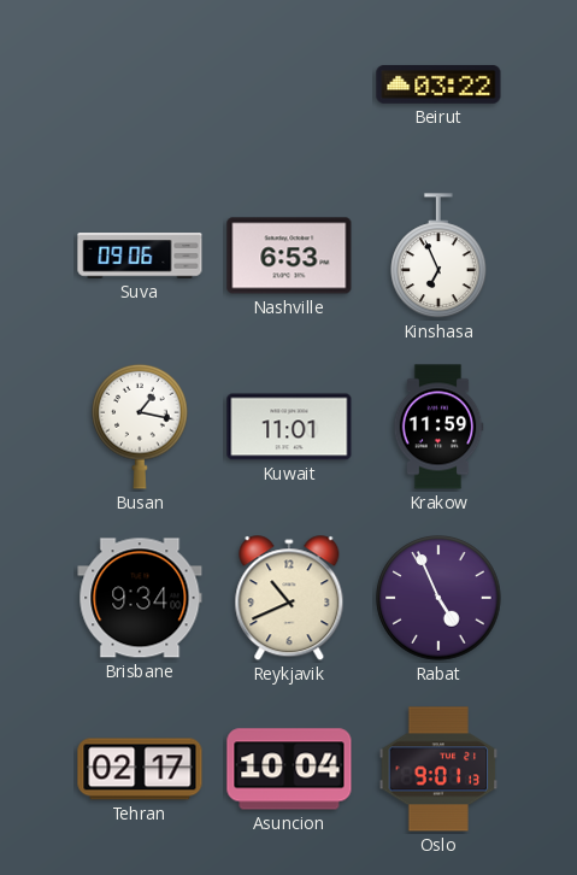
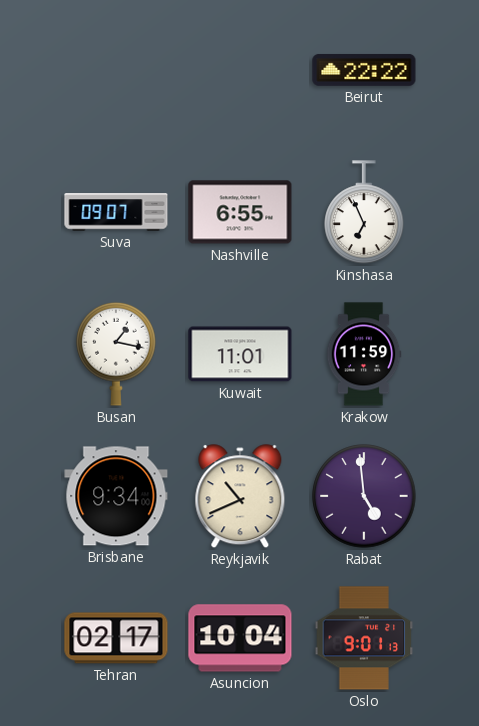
Beirut: 03:22 -> 22:22
Suva: 09:06 -> 09:07
Nashville: 6:53 -> 6:55
Rabat: 4:56 -> 4:59
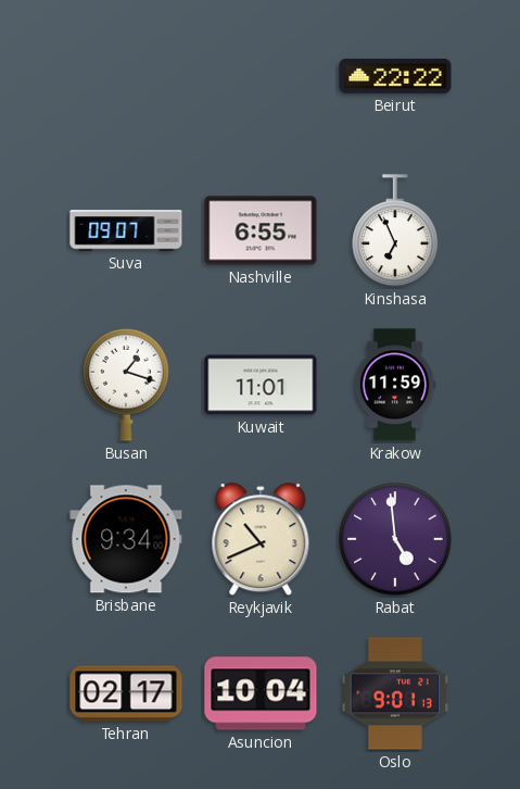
Busan: 1:17 -> 1:18
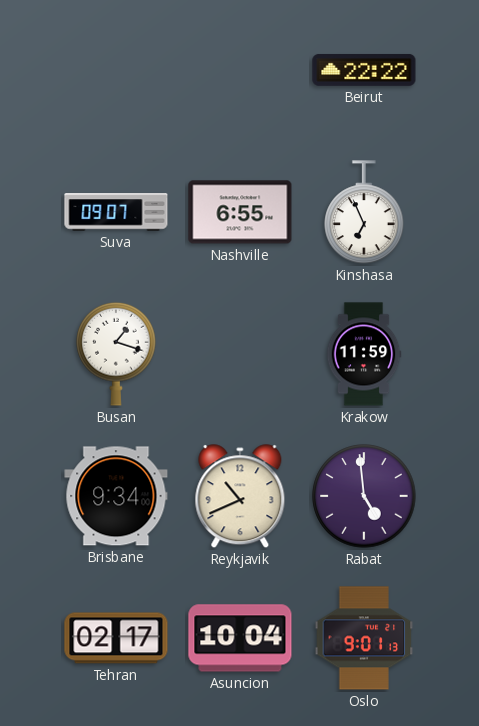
Kuwait: 11:01 -> none
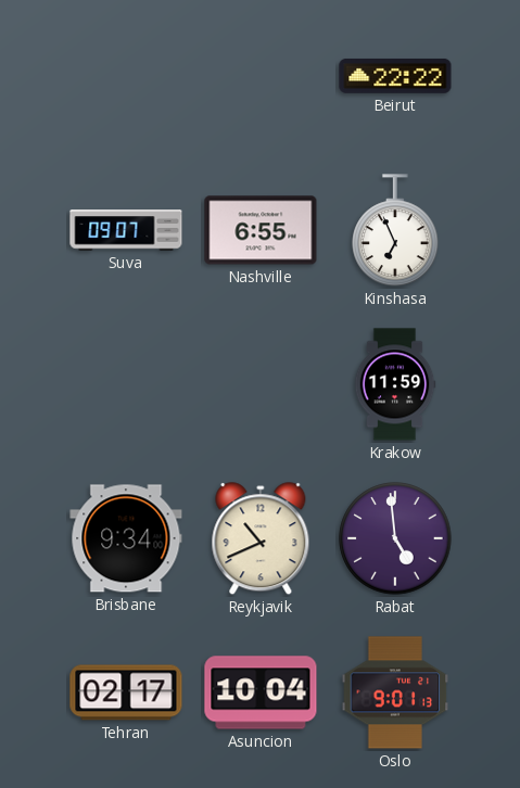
Busan: 1:18 -> none
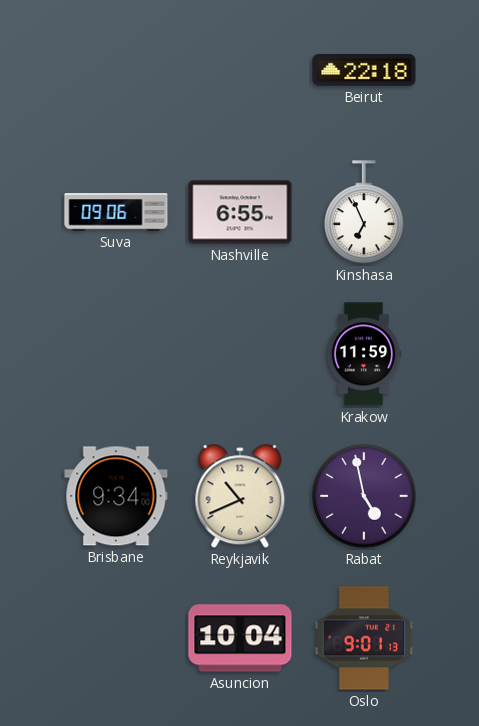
Beirut: 22:22 -> 22:18
Suva: 09:07 -> 09:06
Rabat: 4:59 -> 4:58
Tehran: 02:17 -> none
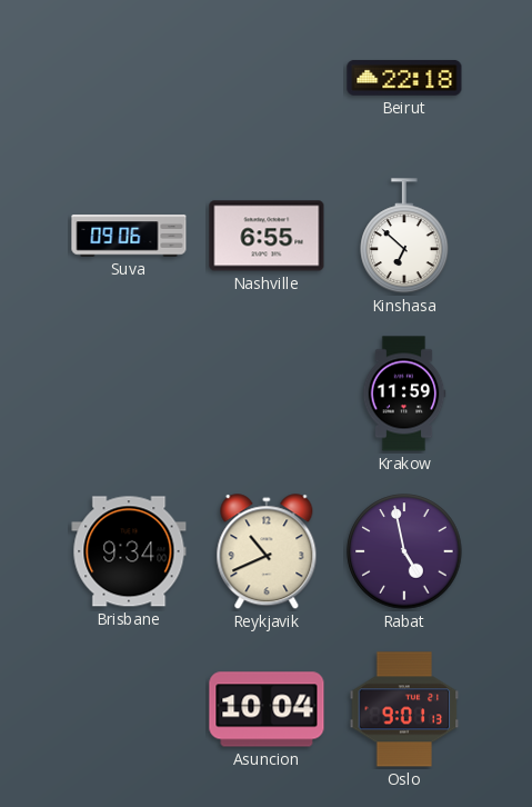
Kinshasa: 6:56 -> 6:52
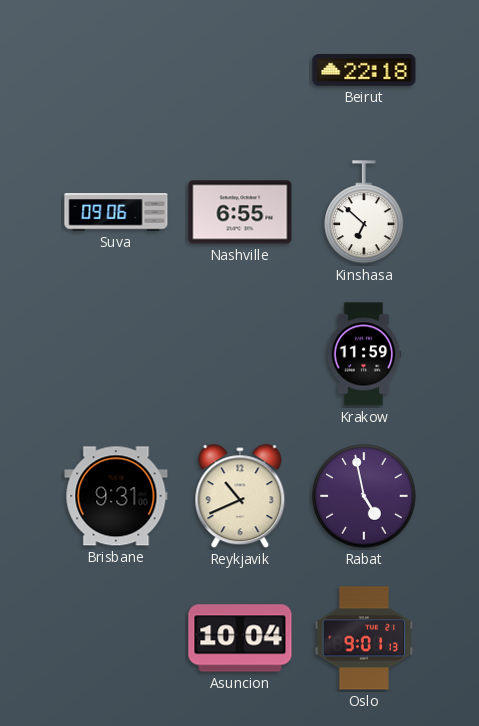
Brisbane: 9:34 -> 9:31
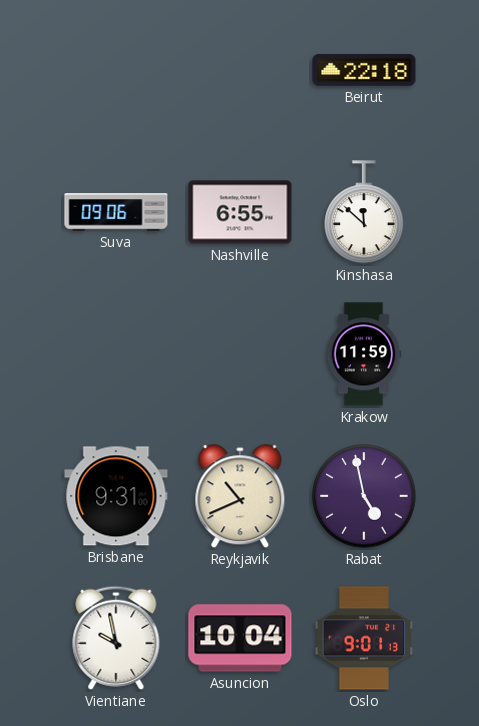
Kinshasa: 6:52 -> 11:52
Vientiane: none -> 9:58
